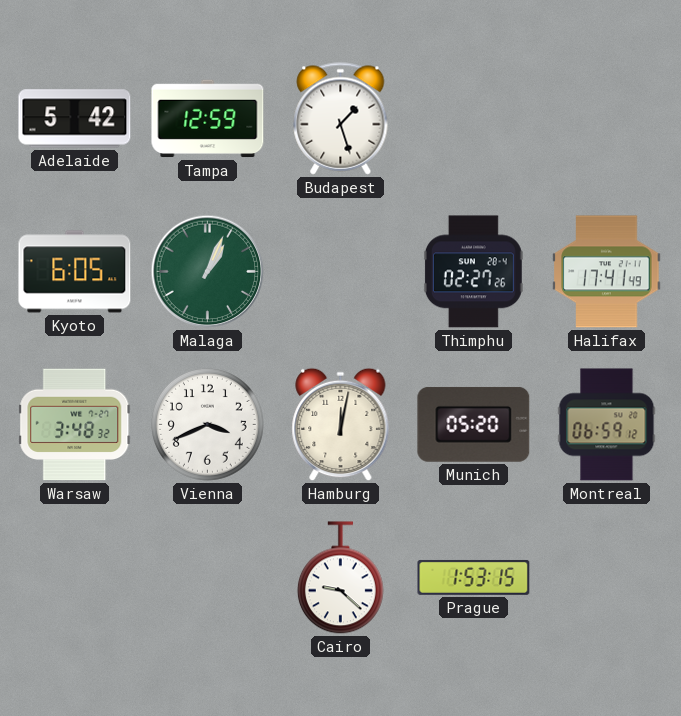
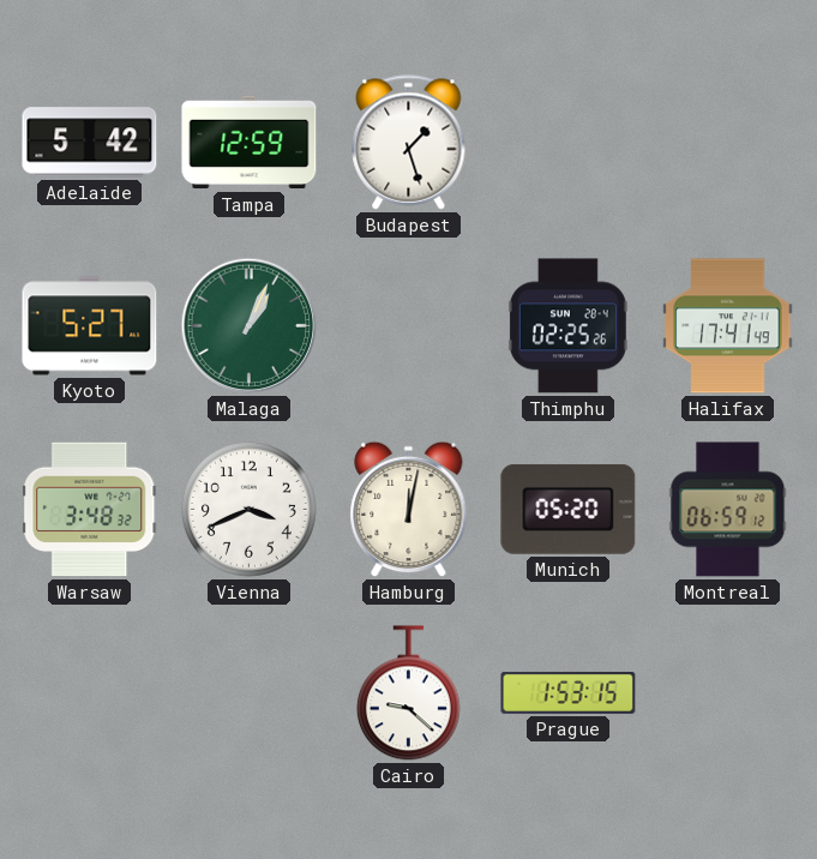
Kyoto: 6:05 -> 5:27
Thimphu: 02:27 -> 02:25
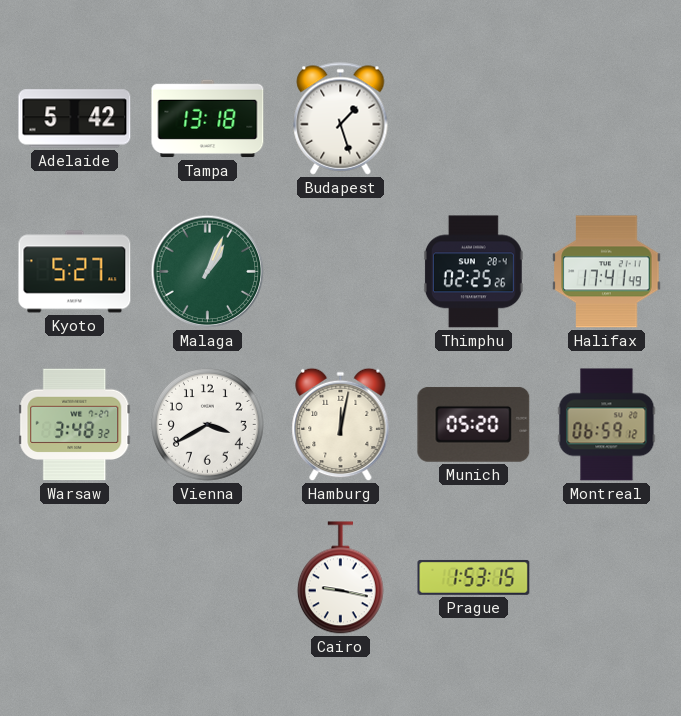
Tampa: 12:59 -> 13:18
Vienna: 3:41 -> 3:40
Cairo: 9:22 -> 9:17
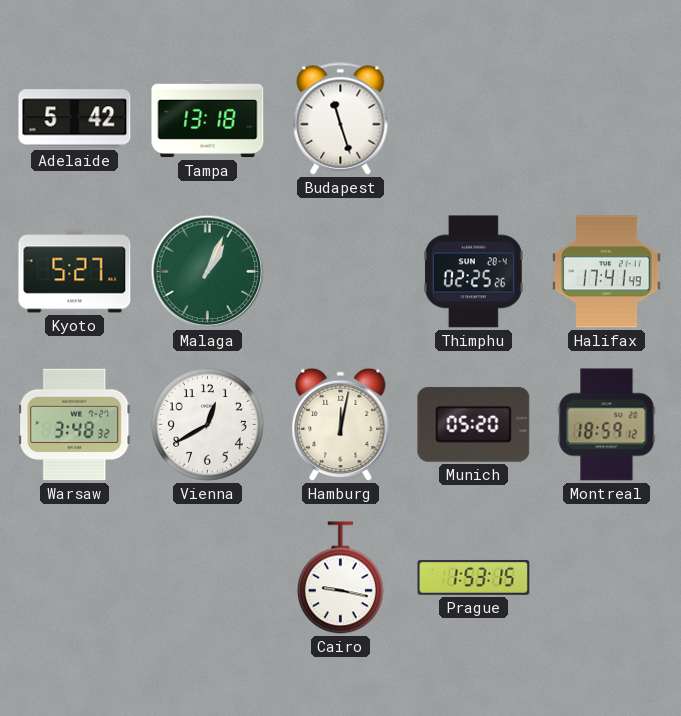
Budapest: 1:27 -> 11:27
Vienna: 3:40 -> 12:40
Montreal: 06:59 -> 18:59
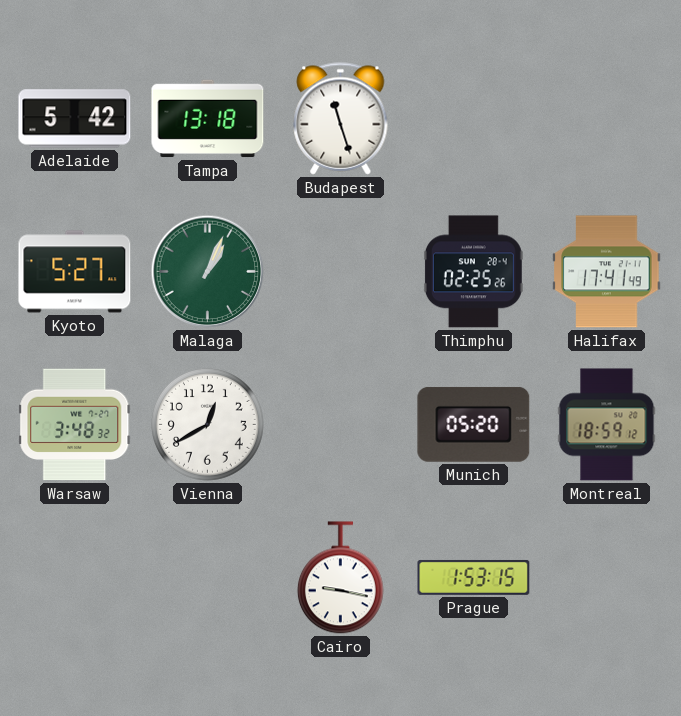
Hamburg: 12:02 -> none
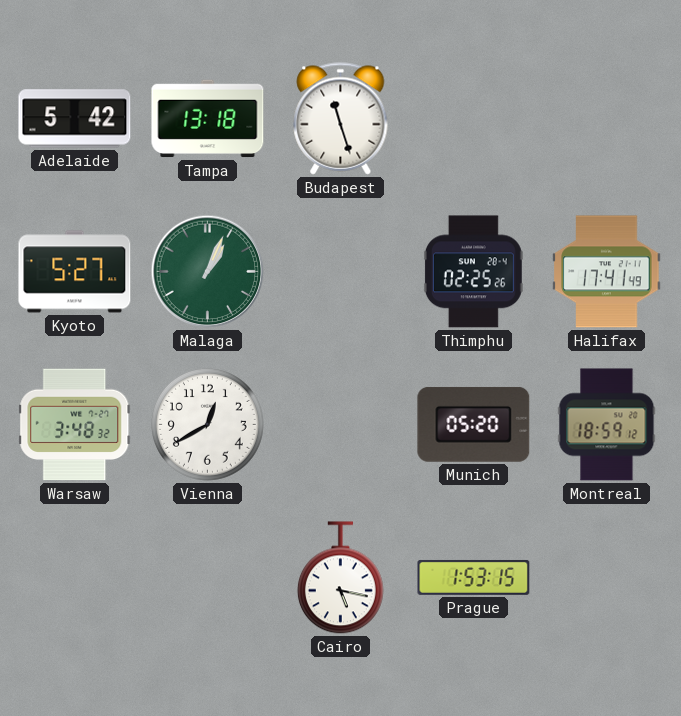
Cairo: 9:17 -> 5:17
